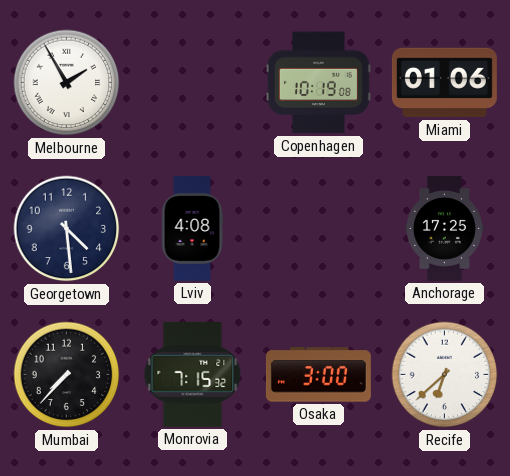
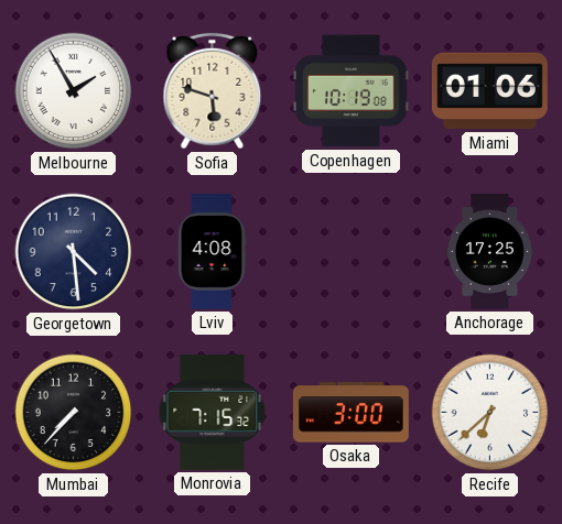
Sofia: none -> 5:48
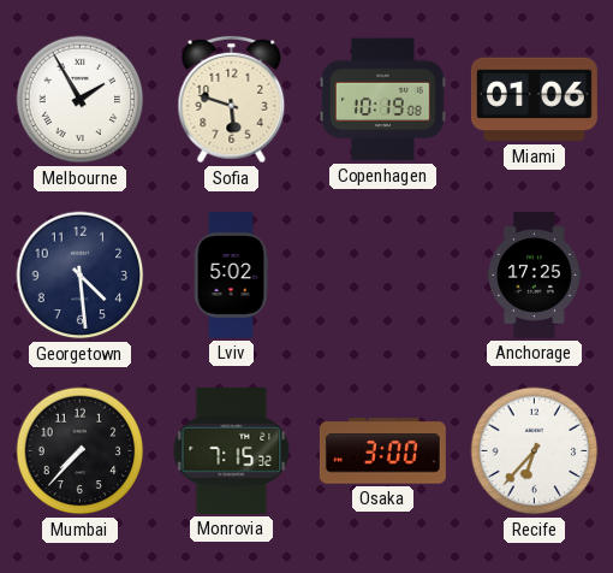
Lviv: 4:08 -> 5:02
Recife: 6:38 -> 6:37
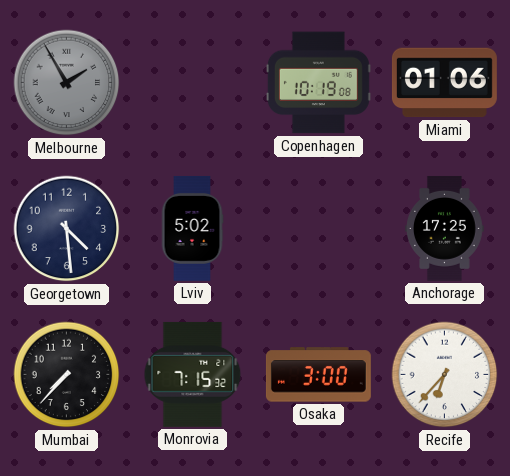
Melbourne dial: white -> grey
Sofia: 5:48 -> none
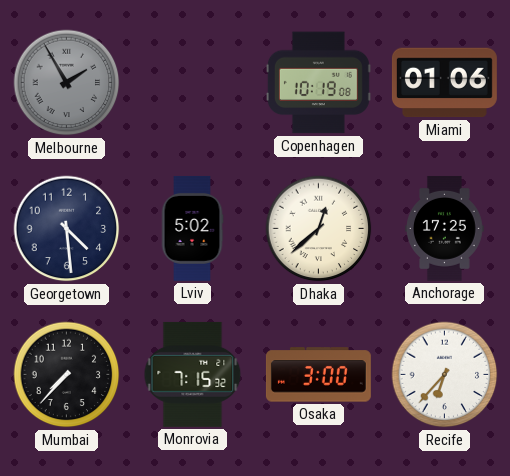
Dhaka: none -> 12:38
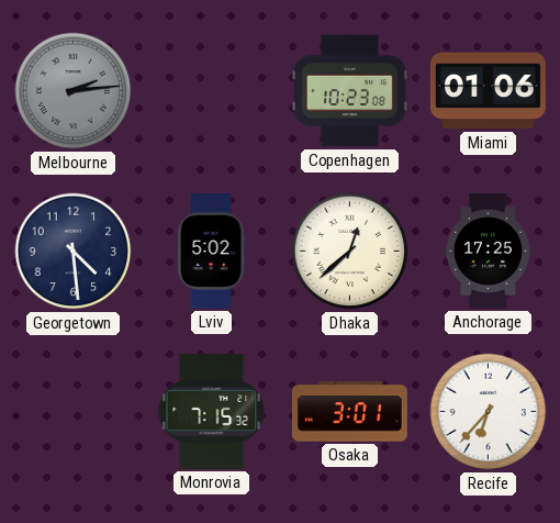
Melbourne: 1:55 -> 2:14
Copenhagen: 10:19 -> 10:23
Mumbai: 7:37 -> none
Osaka: 3:00 -> 3:01
